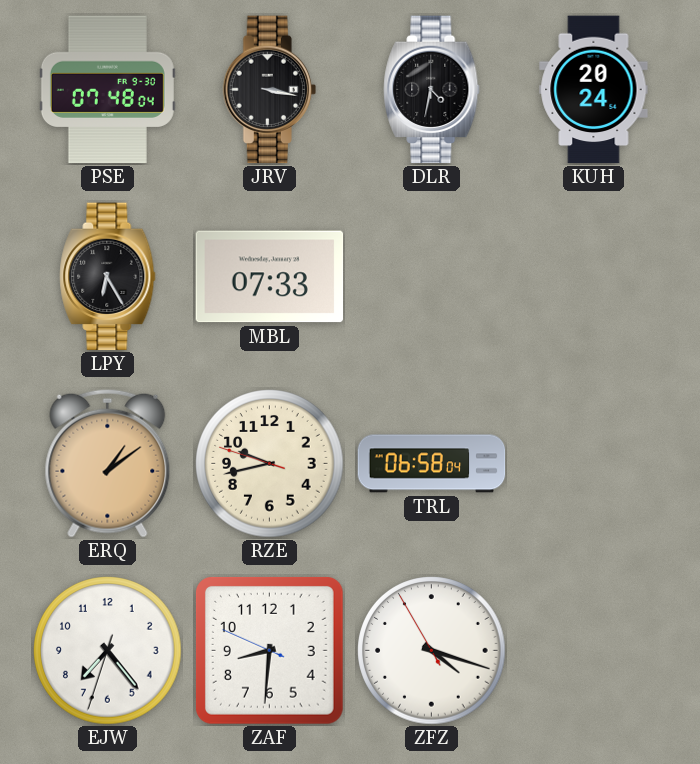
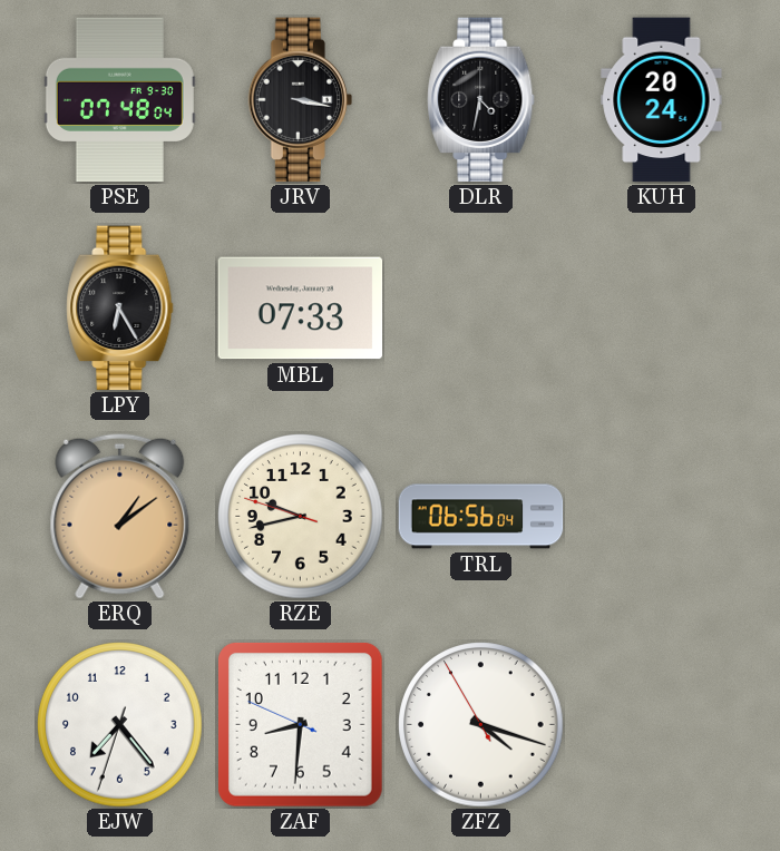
TRL: 06:58 -> 06:56
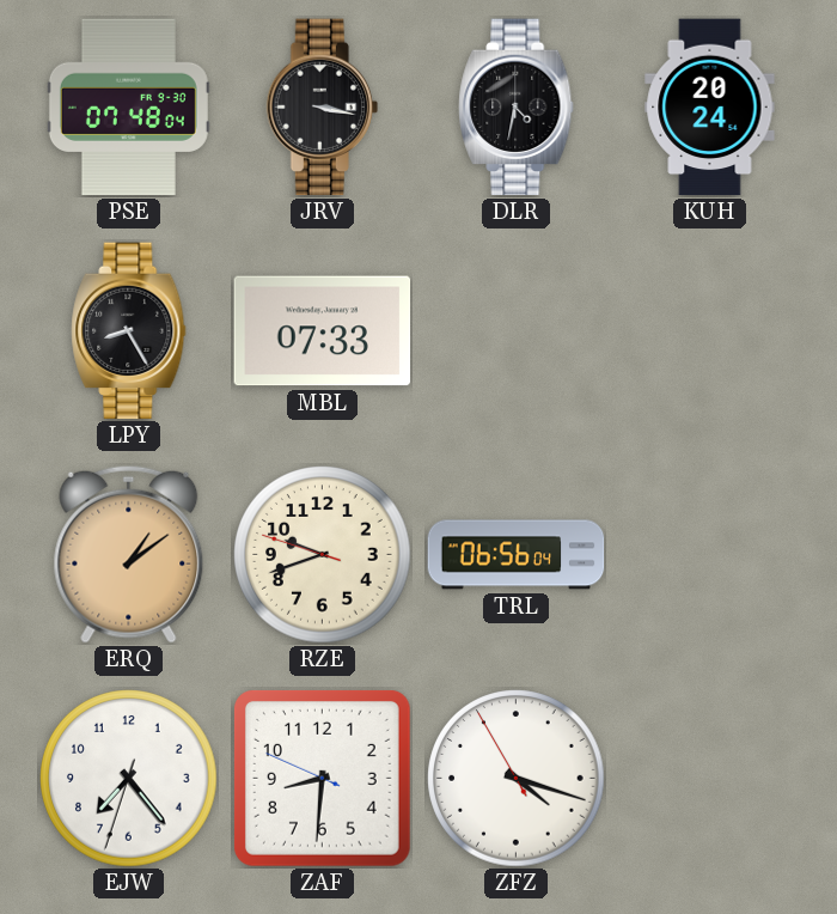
LPY: 6:25 -> 8:25
RZE: 9:42 -> 9:41
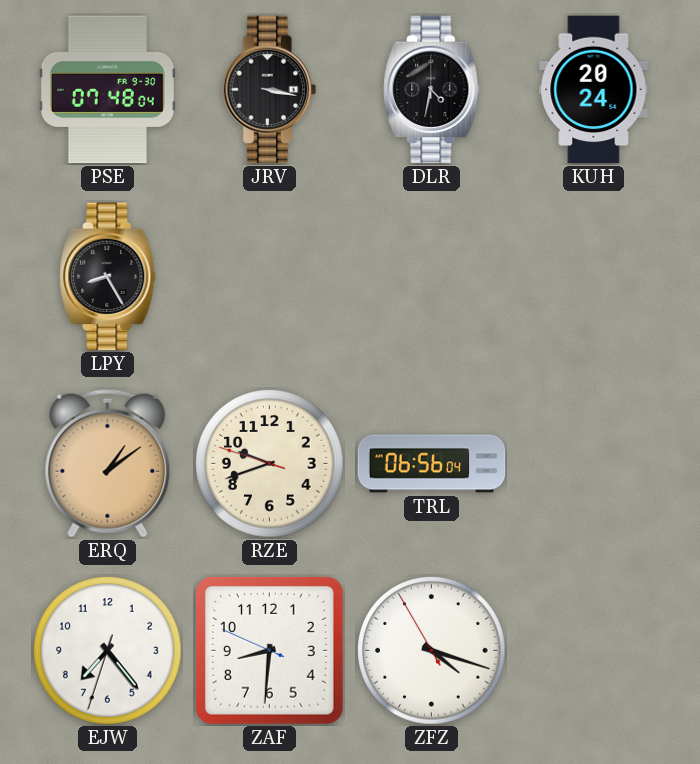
MBL: 07:33 -> none
